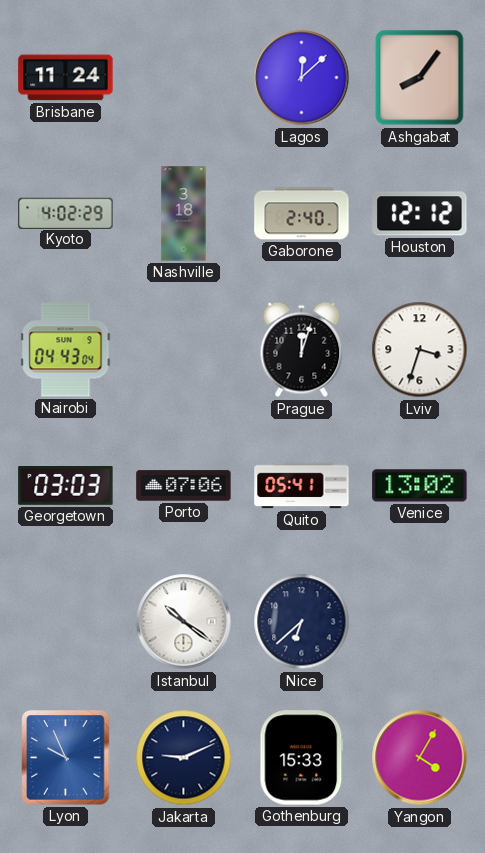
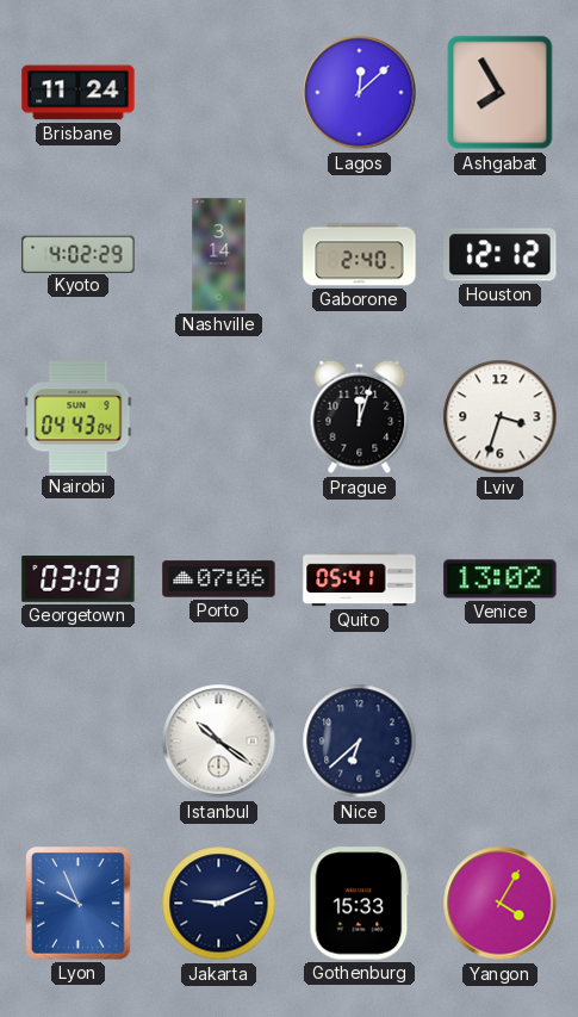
Ashgabat: 8:06 -> 7:55
Nashville: 3:18 -> 3:14
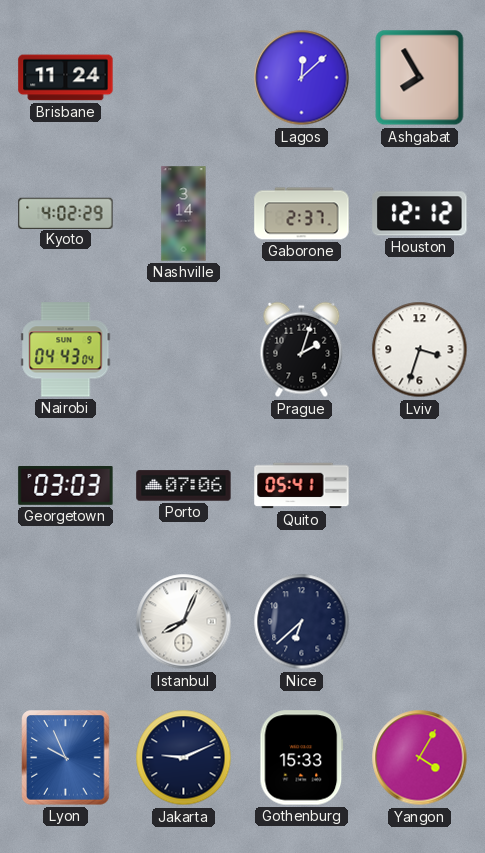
Gaborone: 2:40 -> 2:37
Prague: 12:03 -> 2:03
Venice: 13:02 -> none
Istanbul: 10:21 -> 8:04
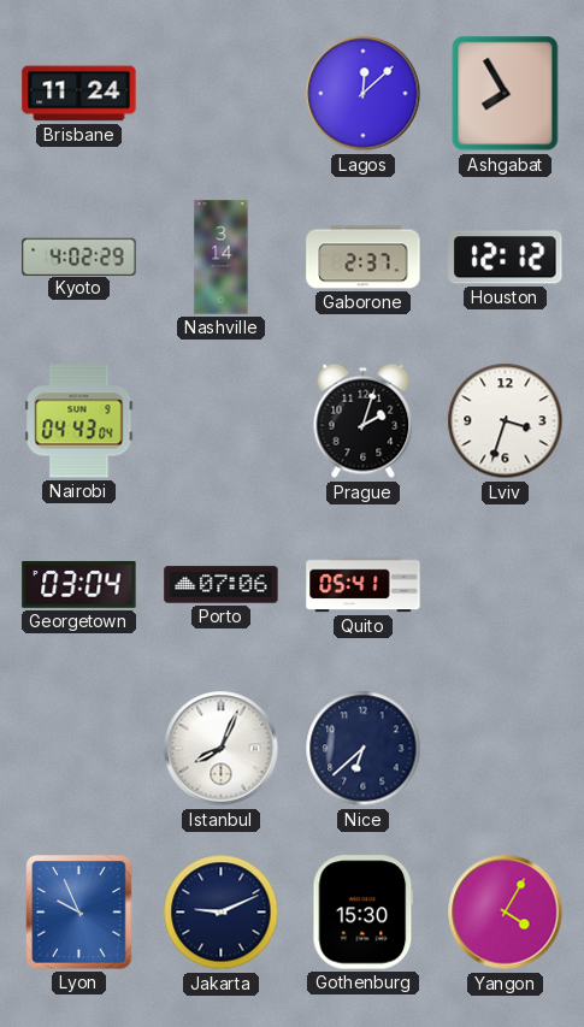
Georgetown: 03:03 -> 03:04
Gothenburg: 15:33 -> 15:30
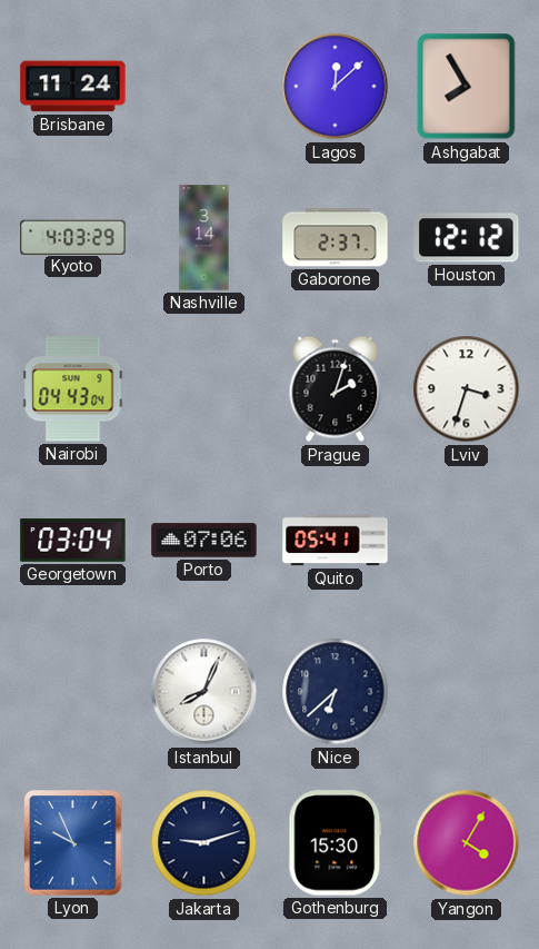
Kyoto: 4:02 -> 4:03
Jakarta: 9:11 -> 9:12
